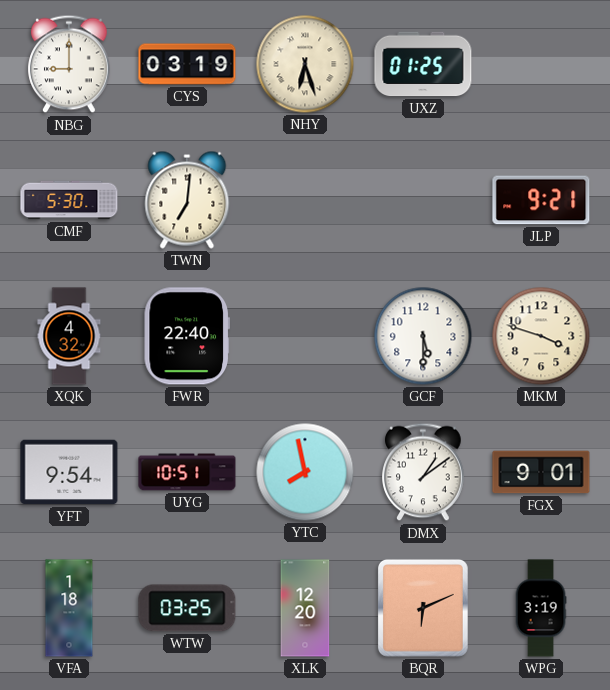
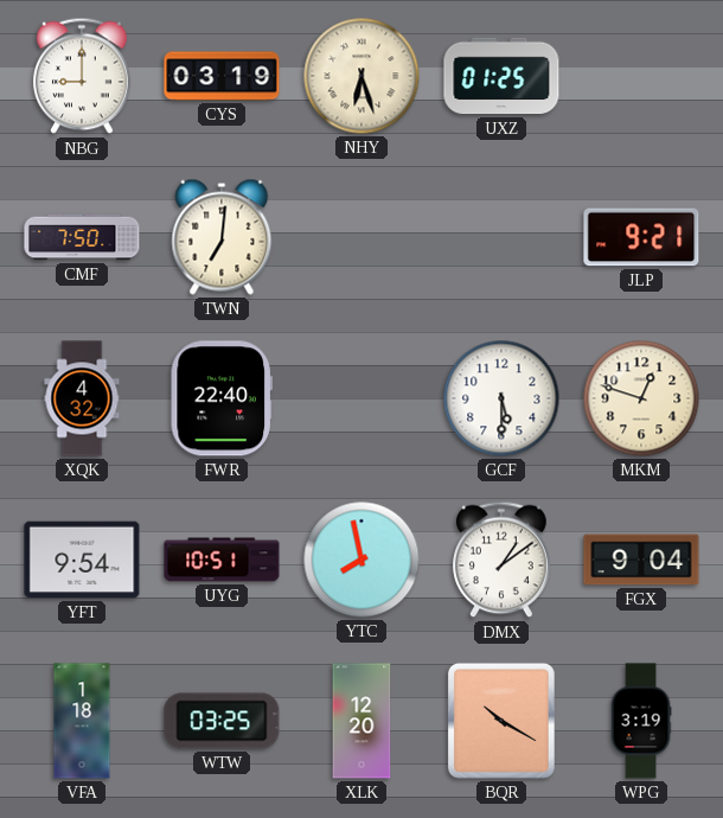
CMF: 5:30 -> 7:50
MKM: 3:48 -> 12:48
FGX: 9:01 -> 9:04
BQR: 6:11 -> 10:20
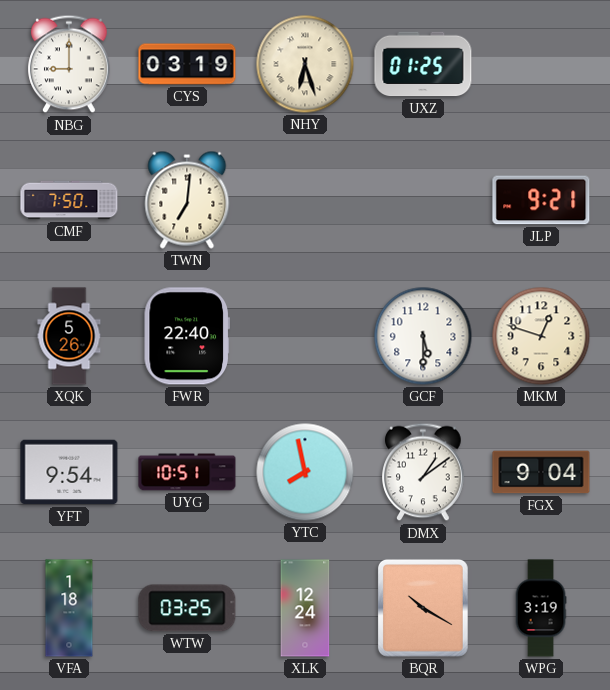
XQK: 4:32 -> 5:26
XLK: 12:20 -> 12:24
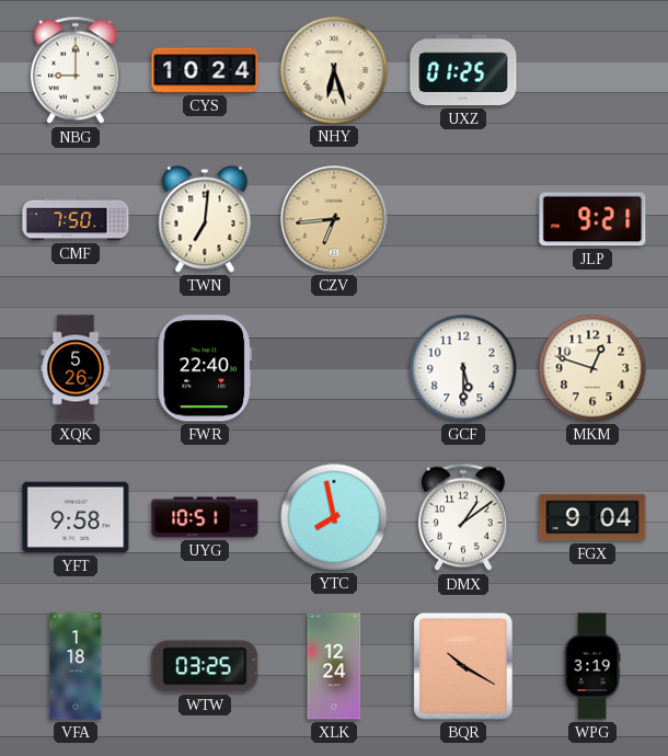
CYS: 03:19 -> 10:24
CZV: none -> 6:44
YFT: 9:54 -> 9:58
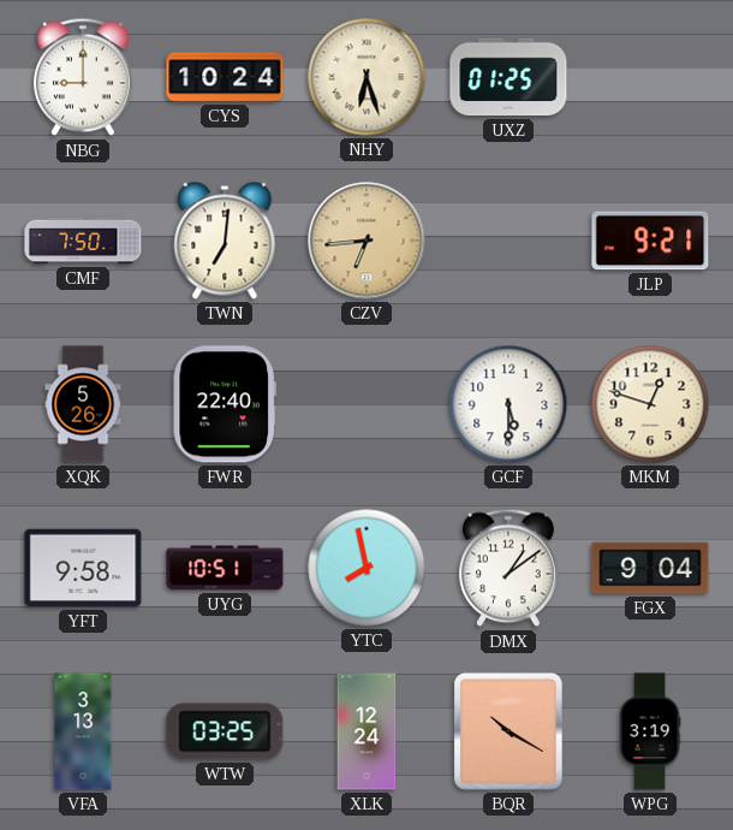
VFA: 1:18 -> 3:13
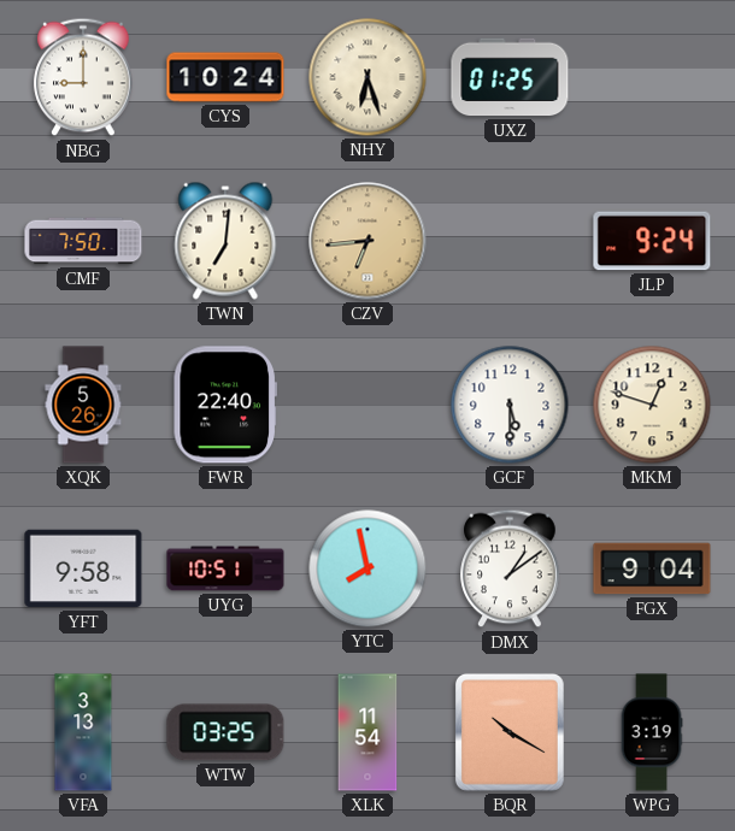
JLP: 9:21 -> 9:24
XLK: 12:24 -> 11:54
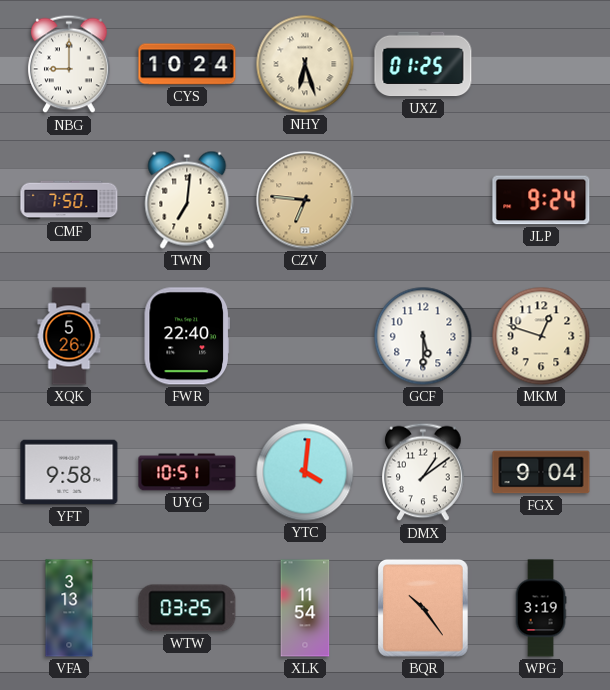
CZV: 6:44 -> 6:46
YTC: 7:58 -> 4:01
BQR: 10:20 -> 10:24
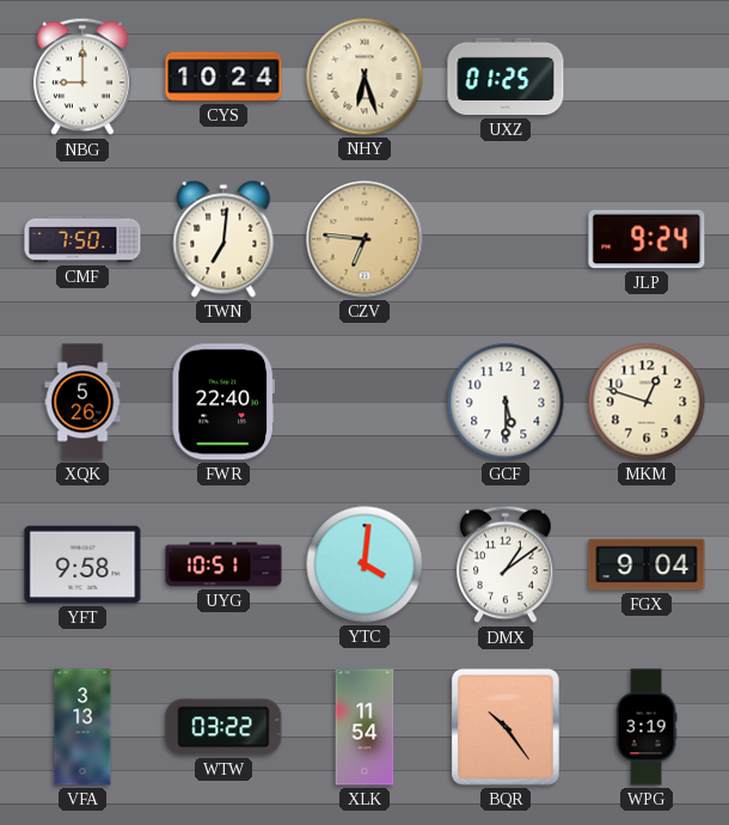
WTW: 03:25 -> 03:22
